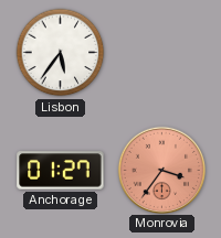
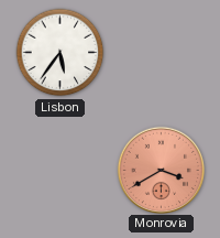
Anchorage: 01:27 -> none
Monrovia: 3:36 -> 3:40
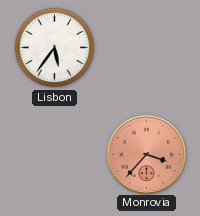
Monrovia: 3:40 -> 3:37
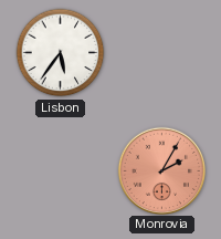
Monrovia: 3:37 -> 2:05
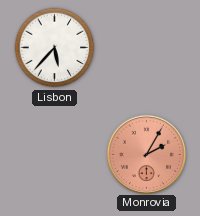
Lisbon: 5:36 -> 5:37
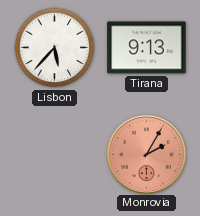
Tirana: none -> 9:13
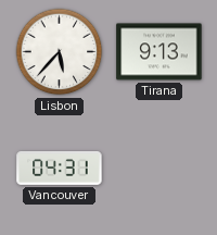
Vancouver: none -> 04:31
Monrovia: 2:05 -> none
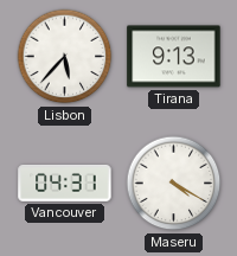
Maseru: none -> 4:20
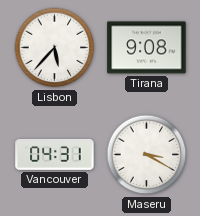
Tirana: 9:13 -> 9:08
Maseru: 4:20 -> 3:20
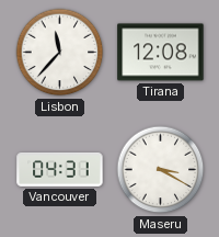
Lisbon: 5:37 -> 11:37
Tirana: 9:08 -> 12:08
